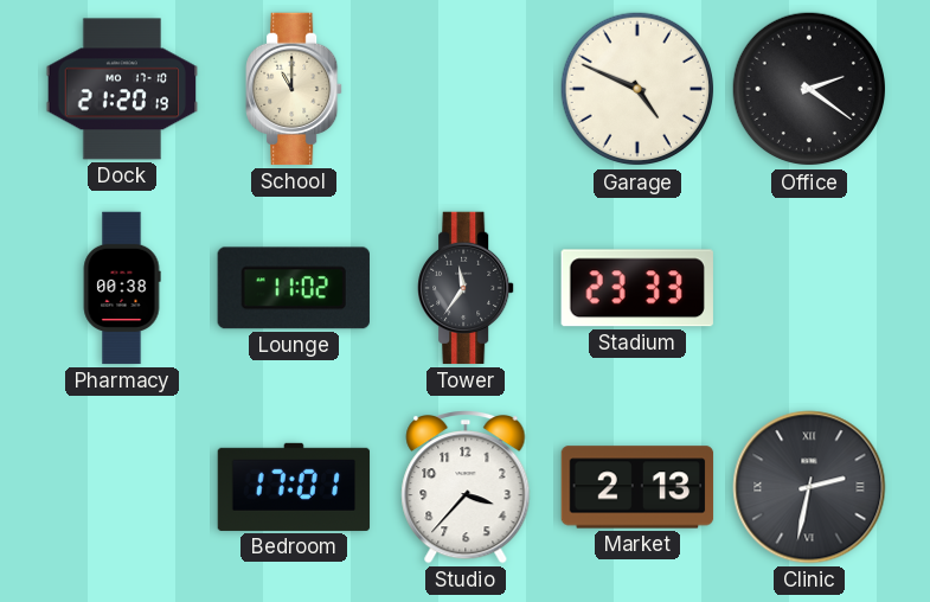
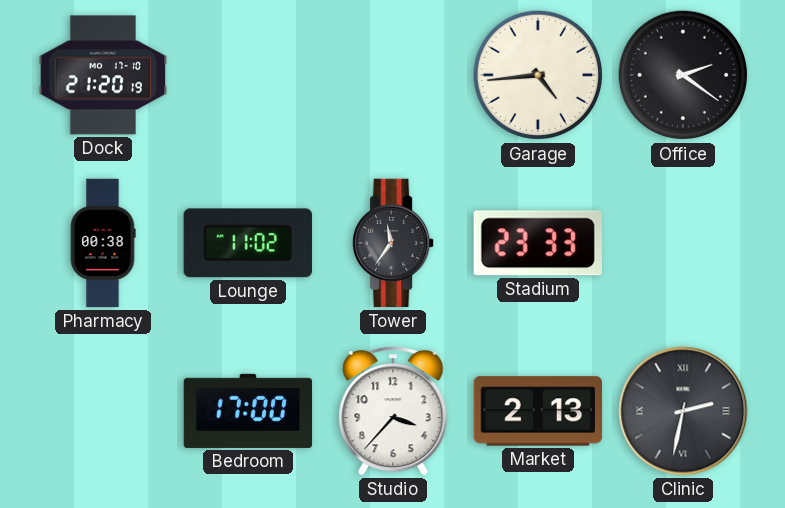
School: 11:00 -> none
Garage: 4:49 -> 4:44
Bedroom: 17:01 -> 17:00
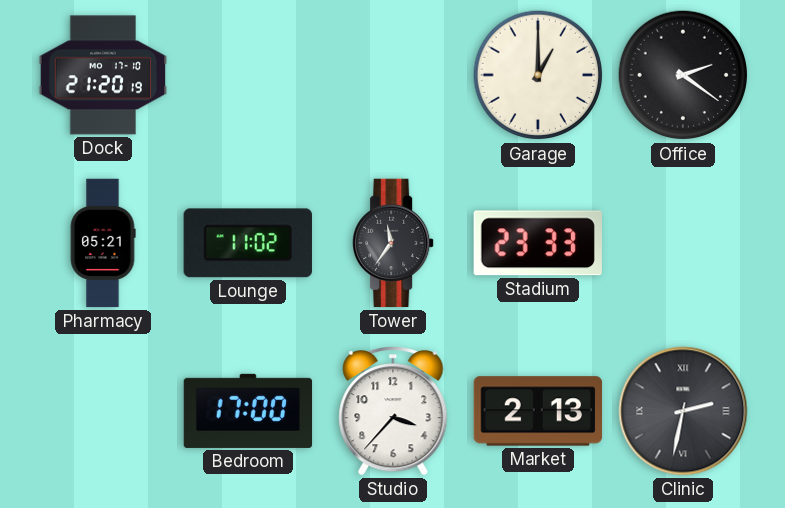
Garage: 4:44 -> 1:00
Pharmacy: 00:38 -> 05:21
